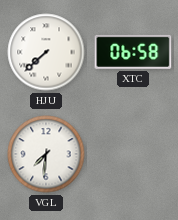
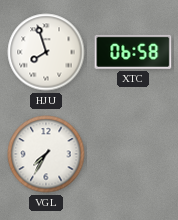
HJU: 7:38 -> 7:57
VGL: 7:31 -> 7:35
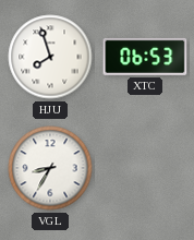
XTC: 06:58 -> 06:53
VGL: 7:35 -> 8:35
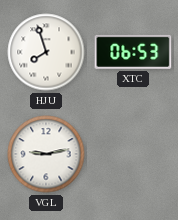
VGL: 8:35 -> 9:13
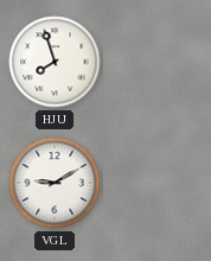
XTC: 06:53 -> none
VGL: 9:13 -> 9:10
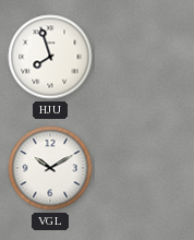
VGL: 9:10 -> 10:10
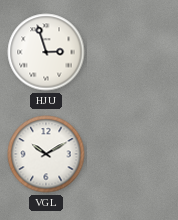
HJU: 7:57 -> 2:57
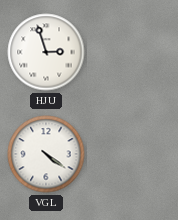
VGL: 10:10 -> 4:21
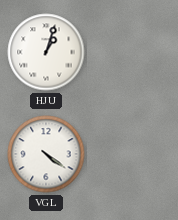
HJU: 2:57 -> 1:03
